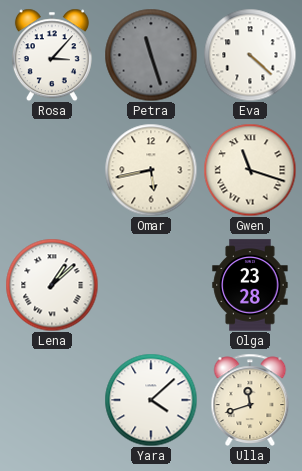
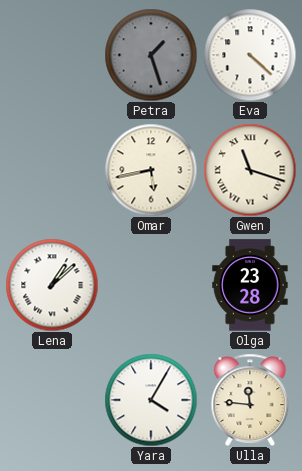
Rosa: 3:07 -> none
Petra: 11:27 -> 1:27
Yara: 4:08 -> 4:05
Ulla: 11:42 -> 11:46
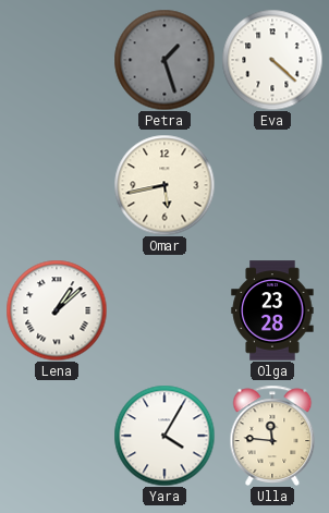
Gwen: 11:18 -> none
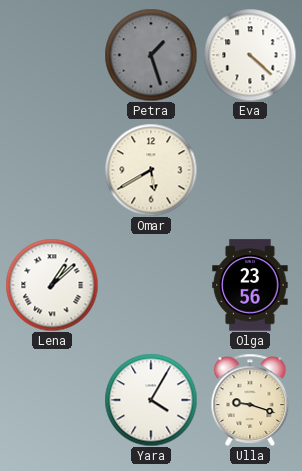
Omar: 5:43 -> 5:40
Olga: 23:28 -> 23:56
Ulla: 11:46 -> 9:18
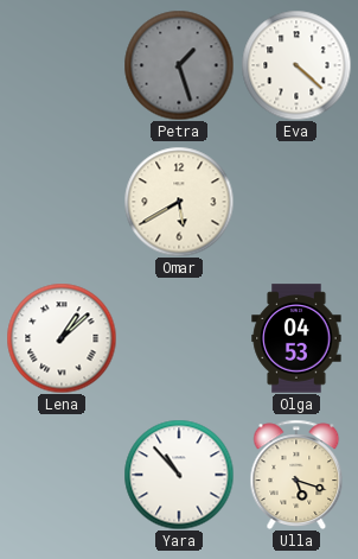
Olga: 23:56 -> 04:53
Yara: 4:05 -> 10:53
Ulla: 9:18 -> 5:18
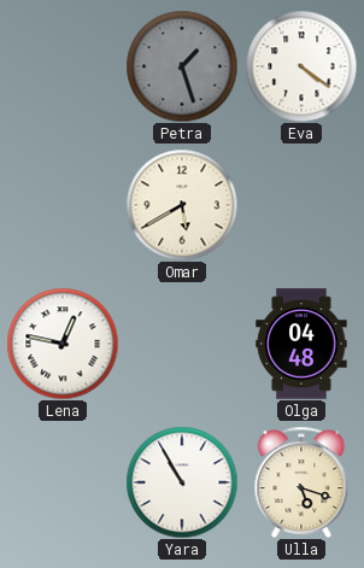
Eva: 4:22 -> 4:21
Lena: 1:08 -> 12:47
Olga: 04:53 -> 04:48
Yara: 10:53 -> 10:55
